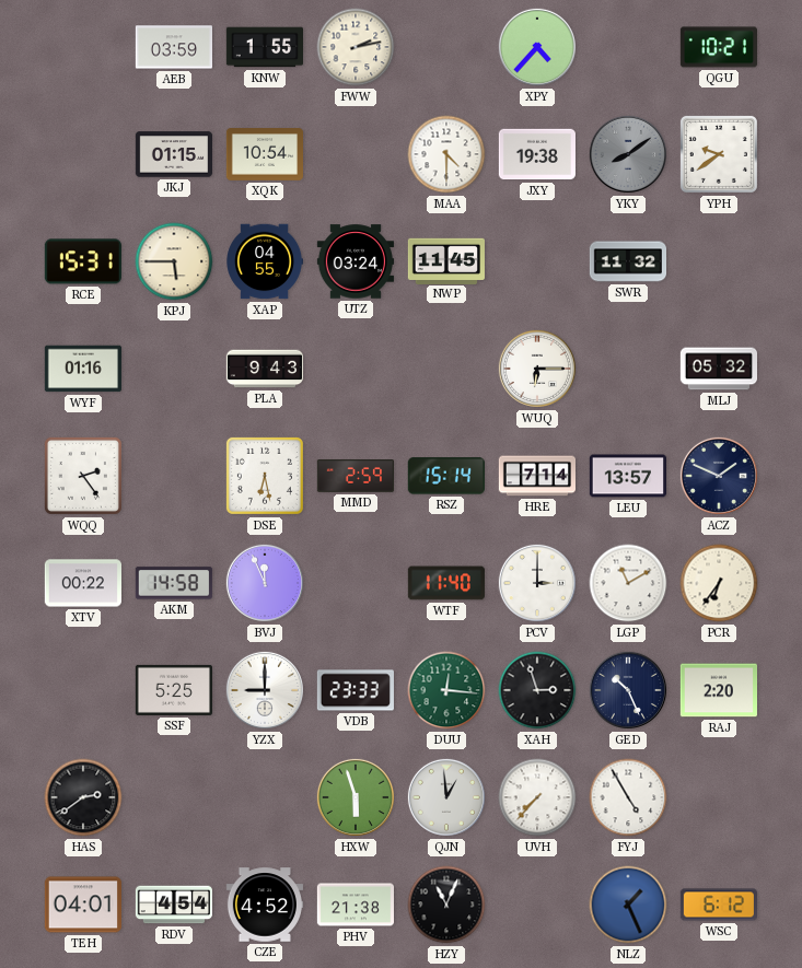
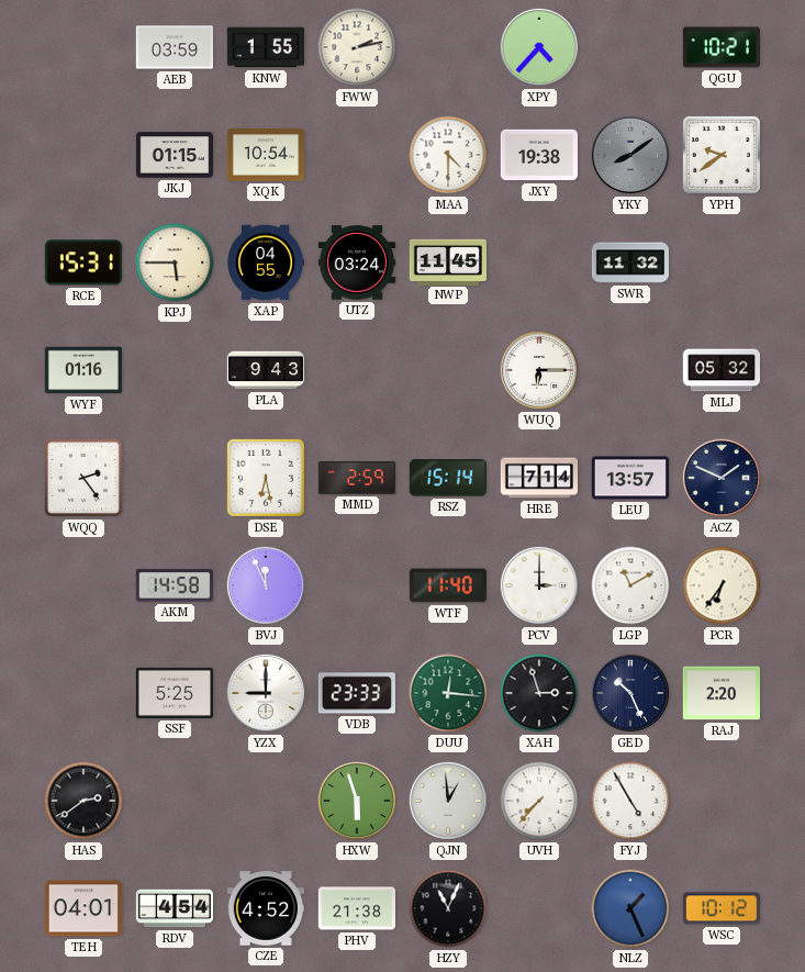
XTV: 00:22 -> none
WSC: 6:12 -> 10:12
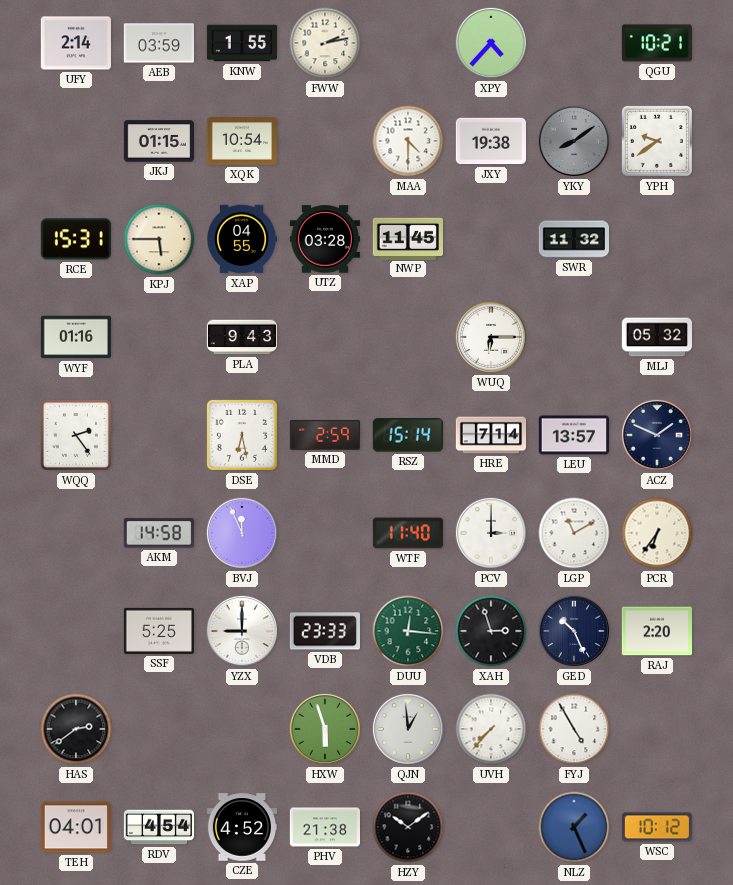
UFY: none -> 2:14
UTZ: 03:24 -> 03:28
HZY: 11:04 -> 10:09
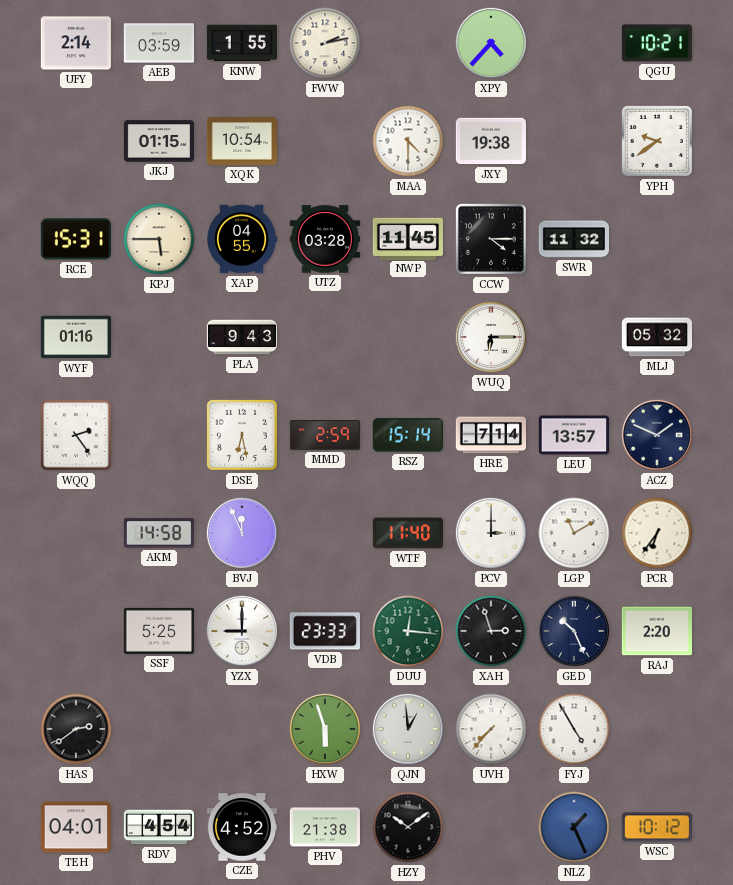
YKY: 8:09 -> none
CCW: none -> 4:15
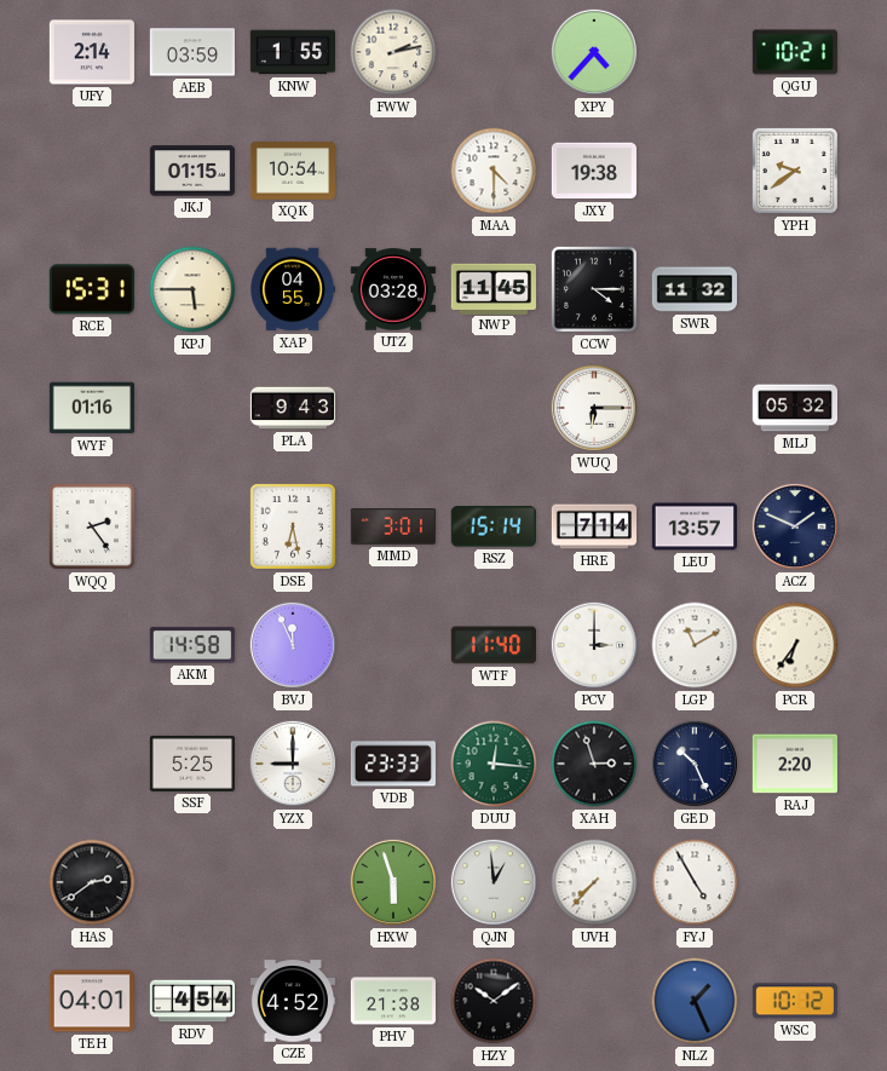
MMD: 2:59 -> 3:01
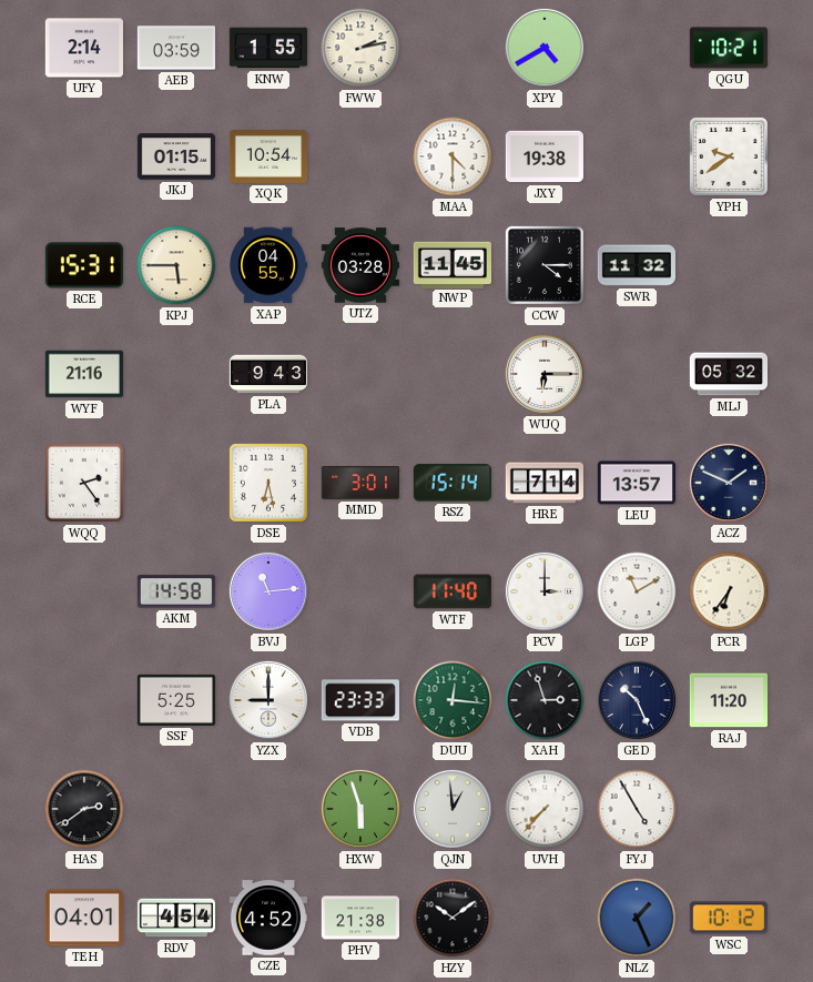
XPY: 4:37 -> 4:40
WYF: 01:16 -> 21:16
BVJ: 11:56 -> 11:14
RAJ: 2:20 -> 11:20
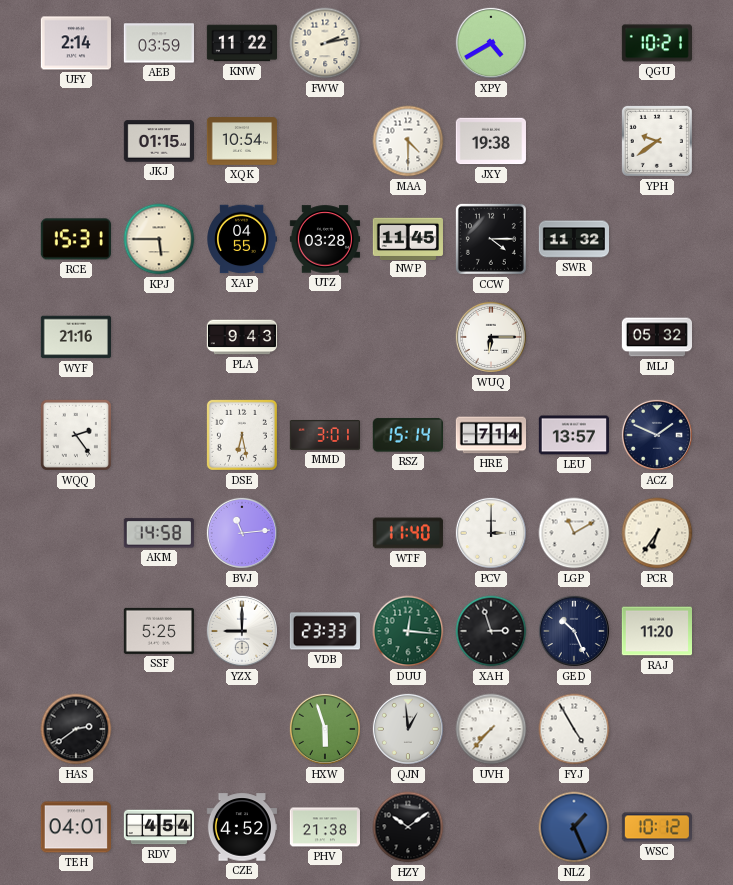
KNW: 1:55 -> 11:22
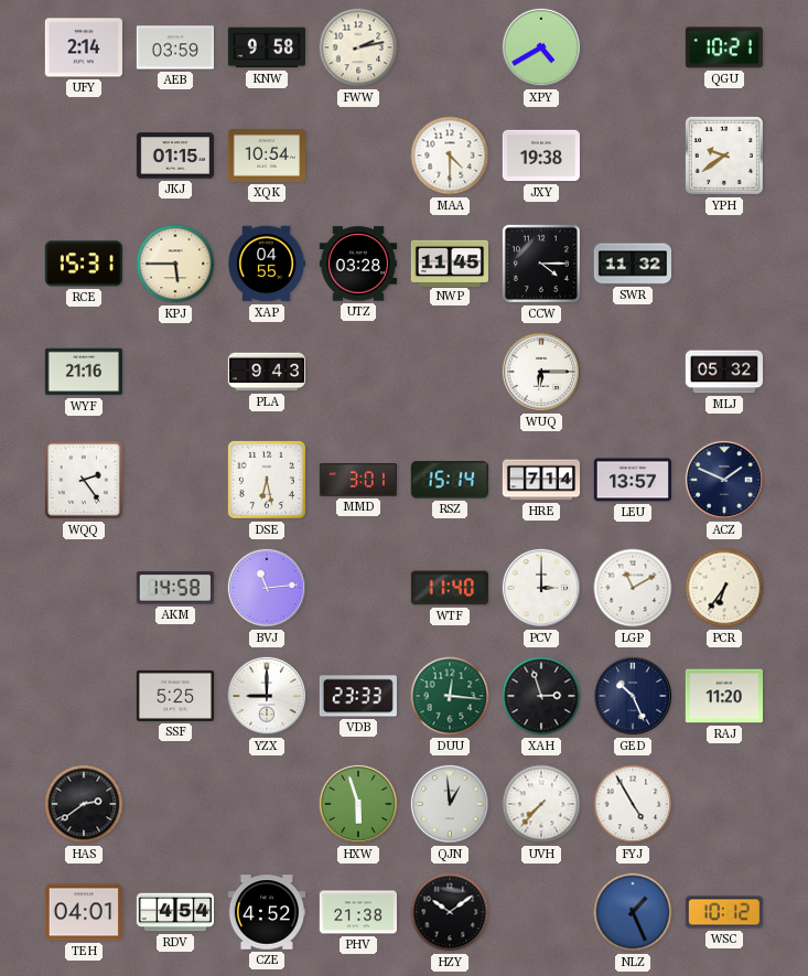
KNW: 11:22 -> 9:58
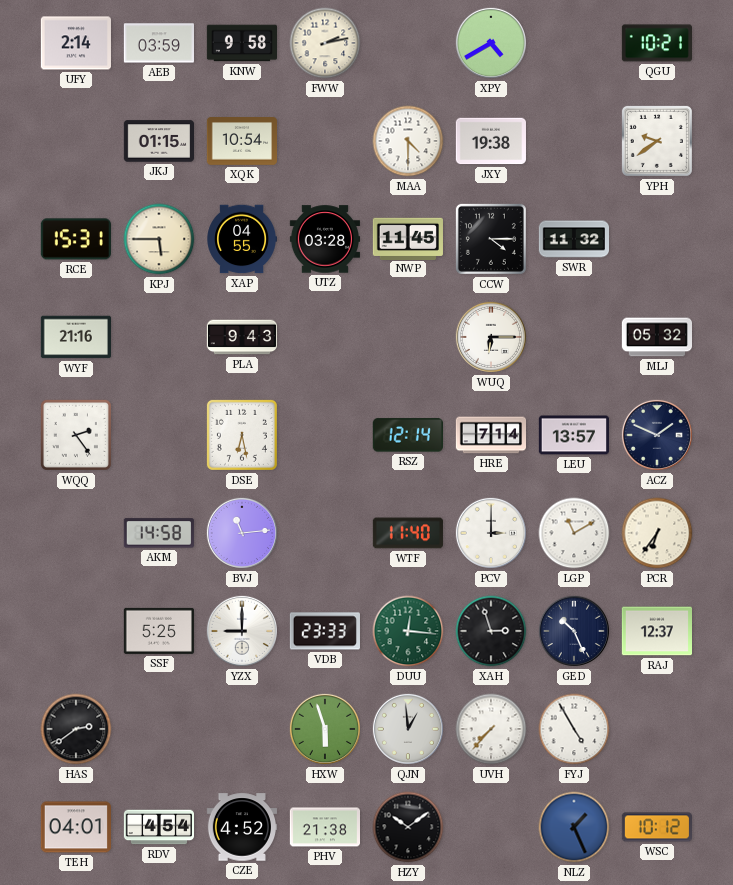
MMD: 3:01 -> none
RSZ: 15:14 -> 12:14
RAJ: 11:20 -> 12:37
